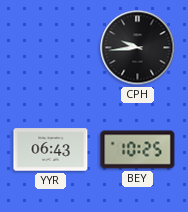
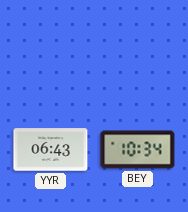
CPH: 9:44 -> none
BEY: 10:25 -> 10:34
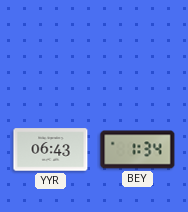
BEY: 10:34 -> 1:34
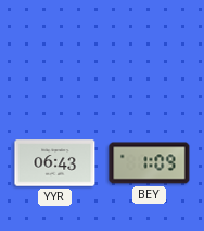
BEY: 1:34 -> 1:09
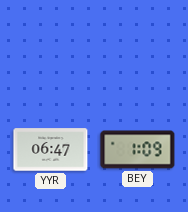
YYR: 06:43 -> 06:47
